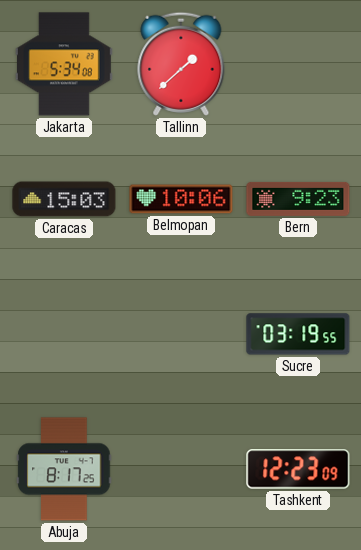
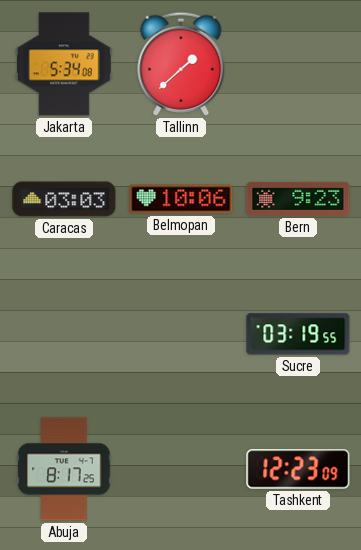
Caracas: 15:03 -> 03:03
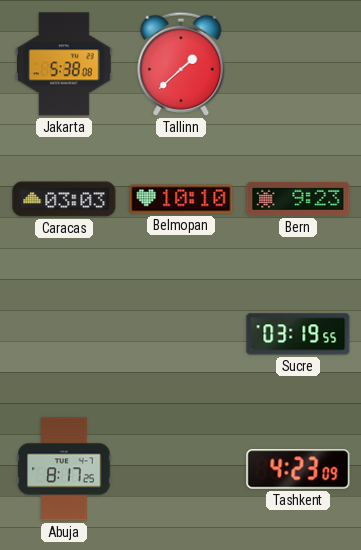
Jakarta: 5:34 -> 5:38
Belmopan: 10:06 -> 10:10
Tashkent: 12:23 -> 4:23
